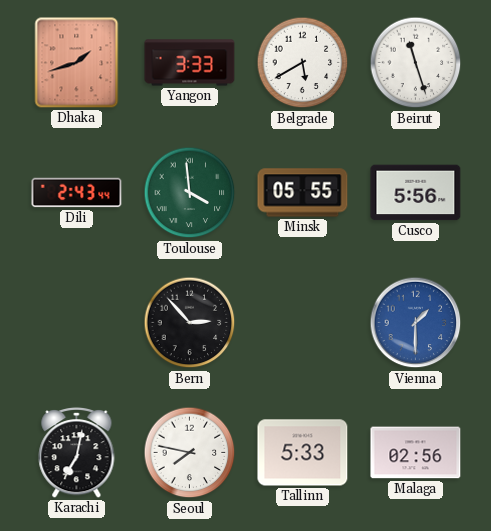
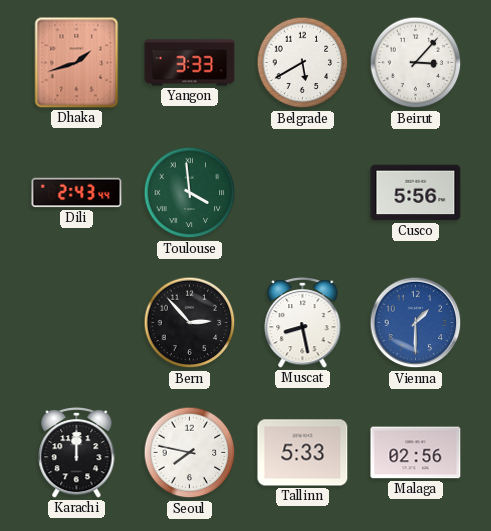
Beirut: 11:27 -> 3:07
Minsk: 05:55 -> none
Muscat: none -> 8:28
Karachi: 7:02 -> 12:00
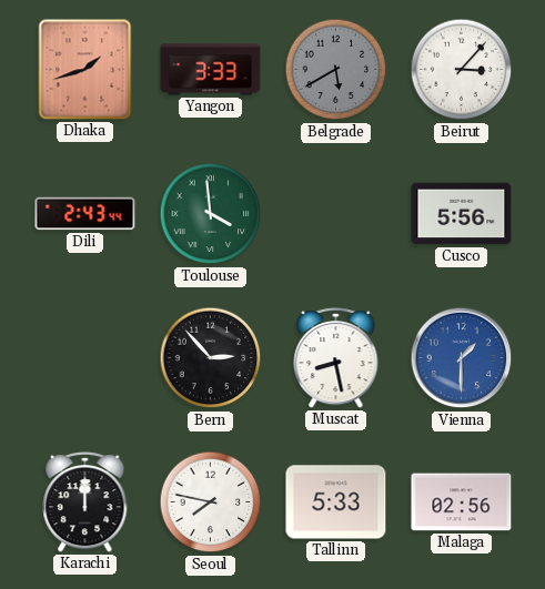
Belgrade dial: white -> grey
